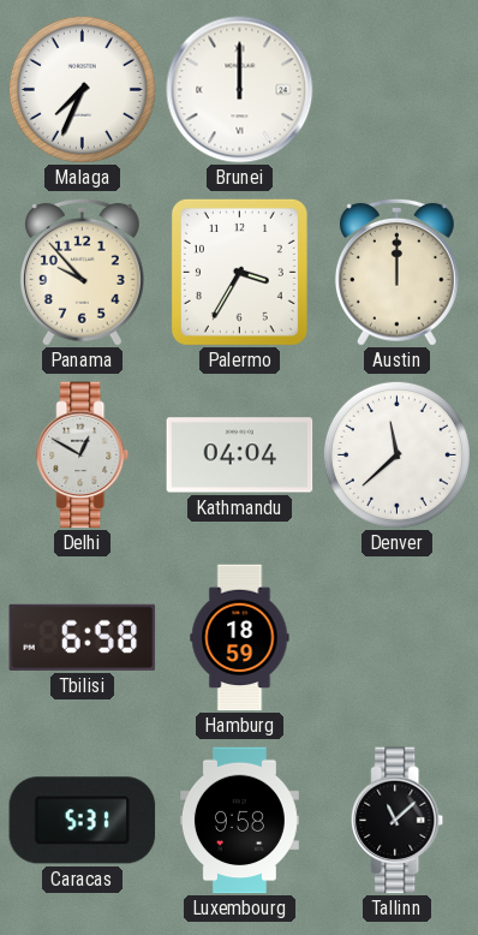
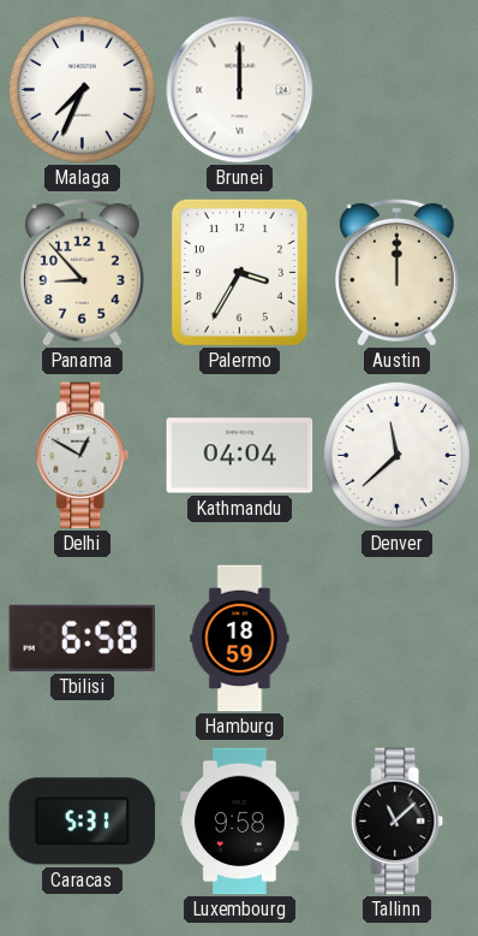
Panama: 9:53 -> 8:53
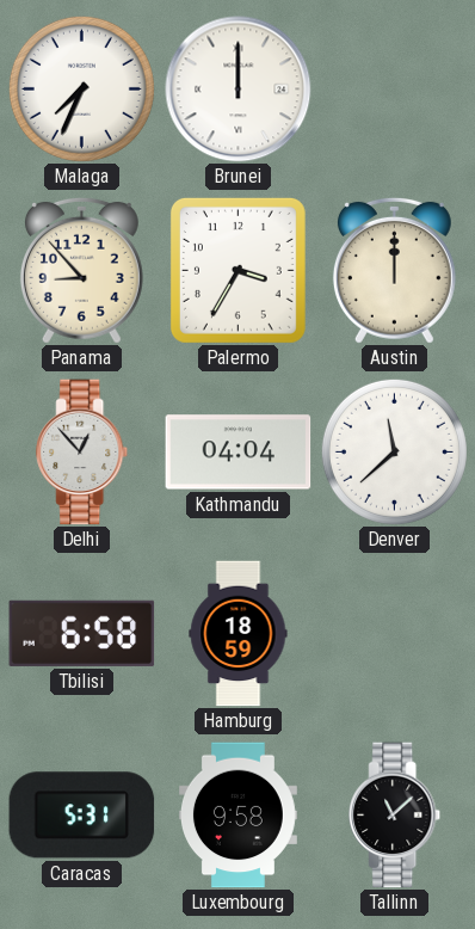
Delhi: 12:50 -> 12:53
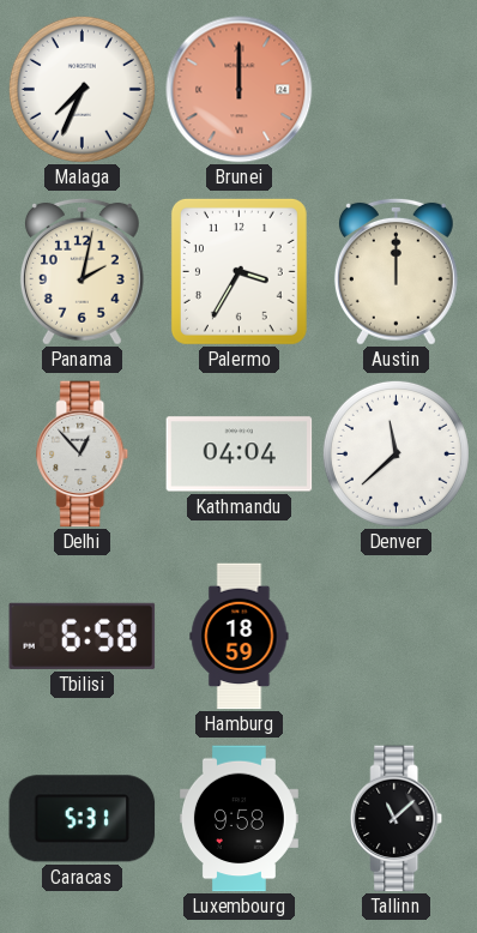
Brunei dial: white -> salmon
Panama: 8:53 -> 2:02
